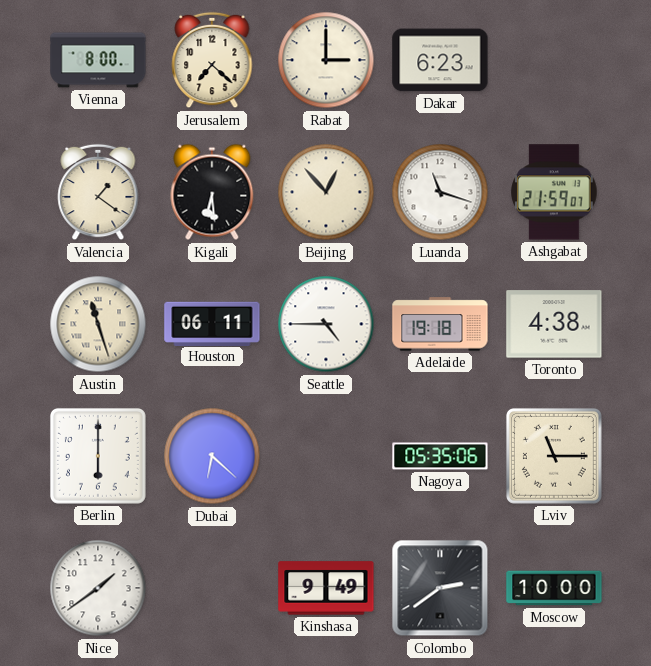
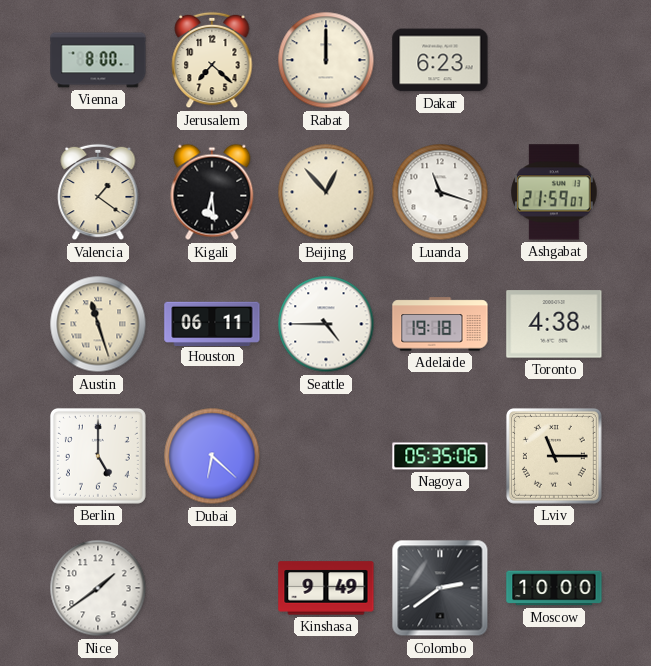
Rabat: 3:00 -> 12:00
Berlin: 6:00 -> 5:00
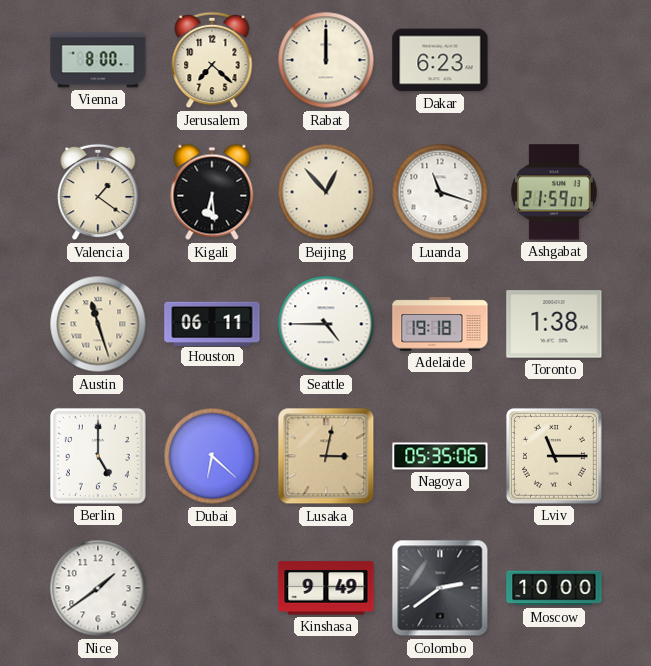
Toronto: 4:38 -> 1:38
Lusaka: none -> 3:02
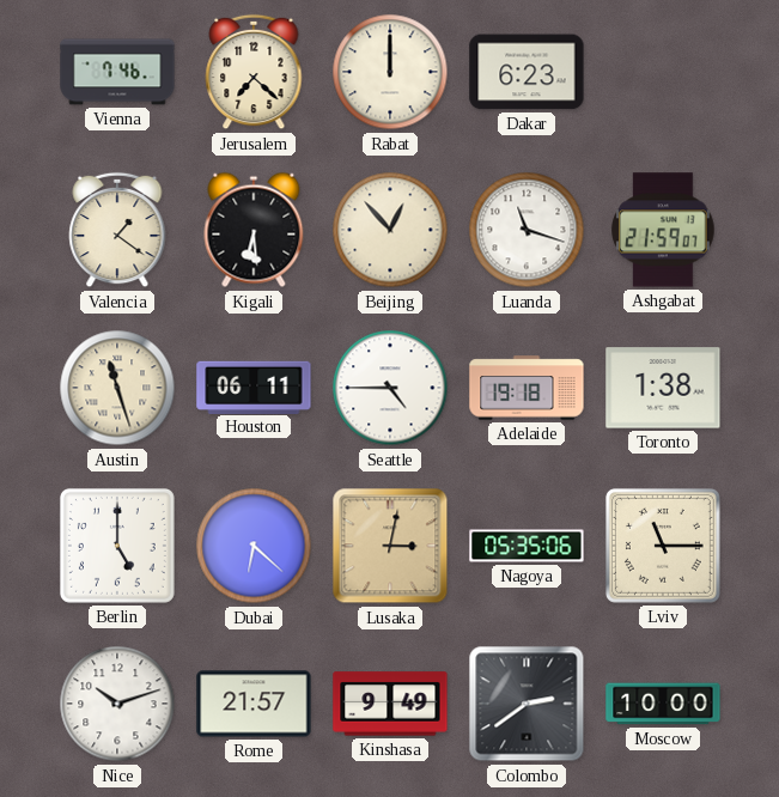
Vienna: 8:00 -> 7:46
Nice: 1:39 -> 10:12
Rome: none -> 21:57
